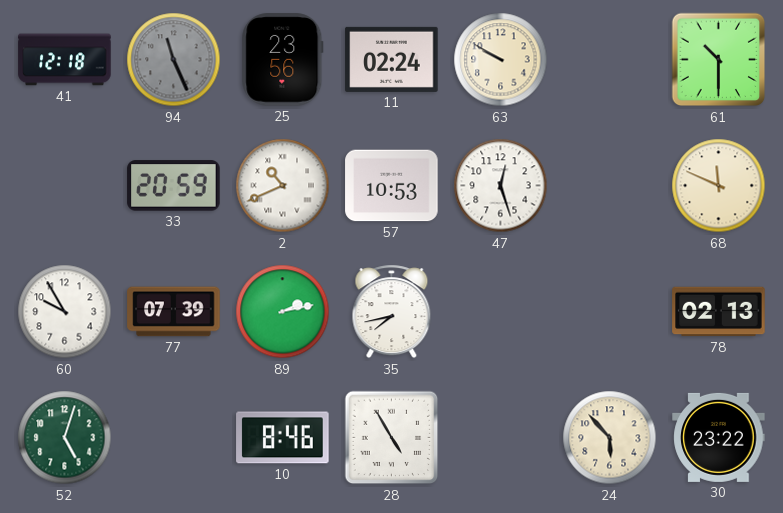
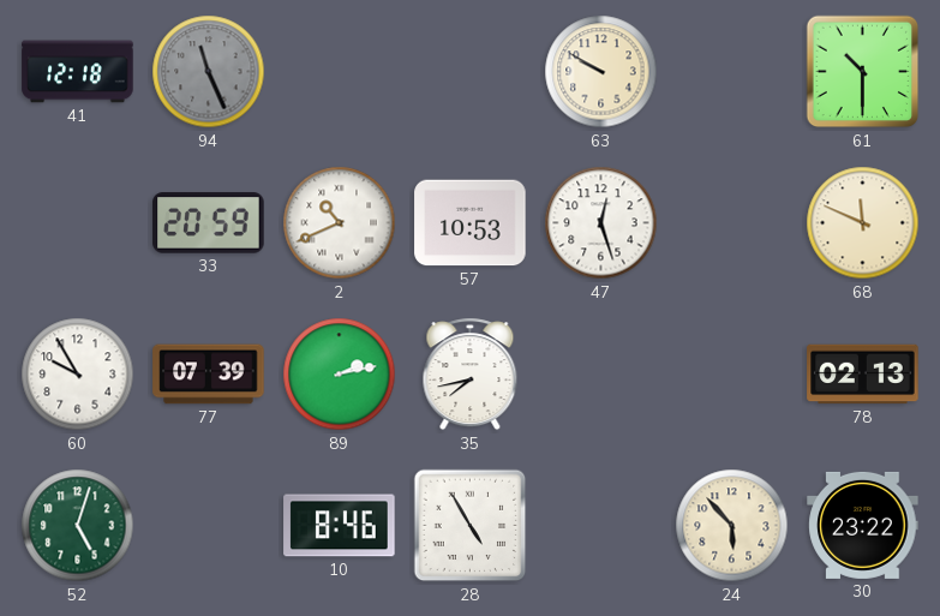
25: 23:56 -> none
11: 02:24 -> none
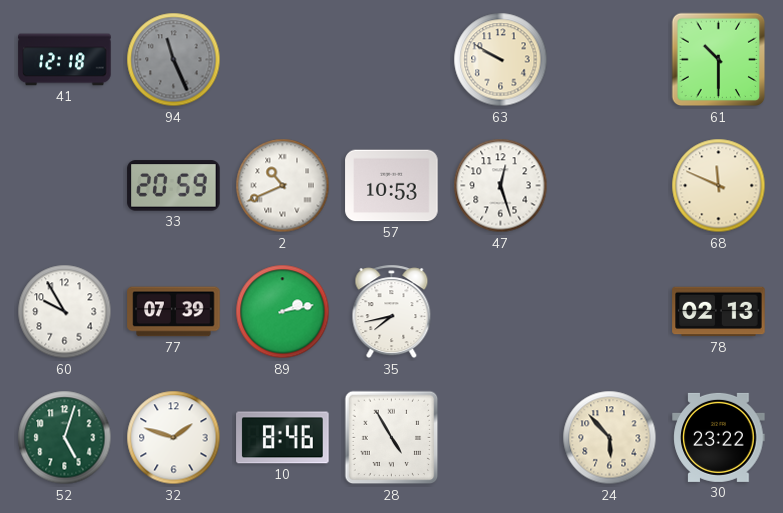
32: none -> 1:48
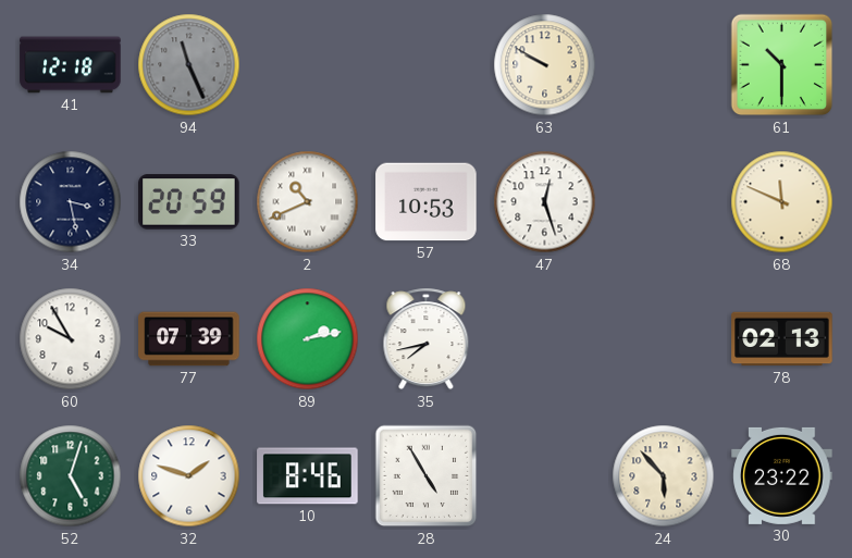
34: none -> 3:28
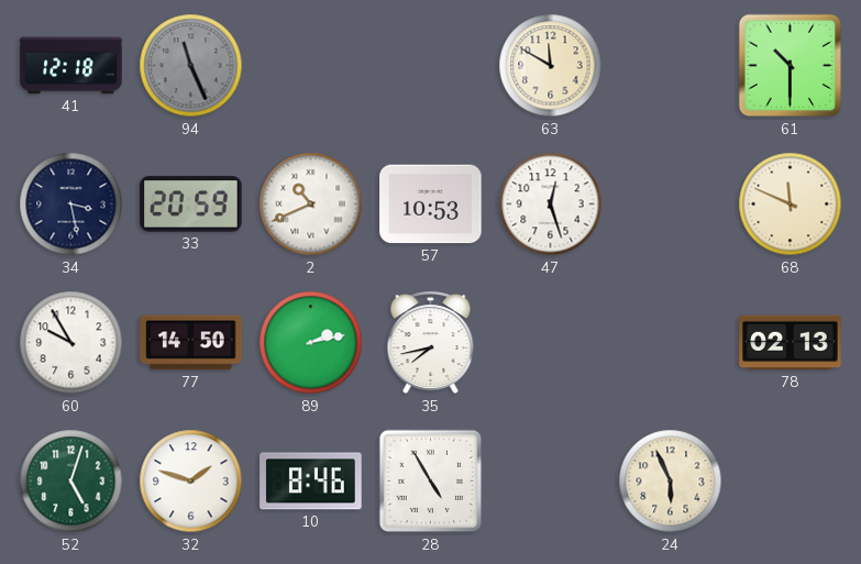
63: 9:50 -> 11:50
77: 07:39 -> 14:50
24: 5:53 -> 5:56
30: 23:22 -> none
